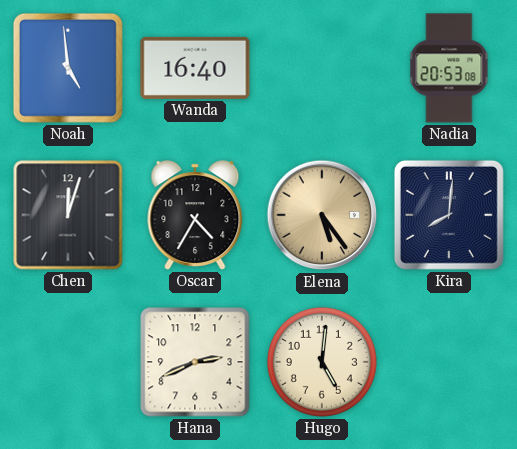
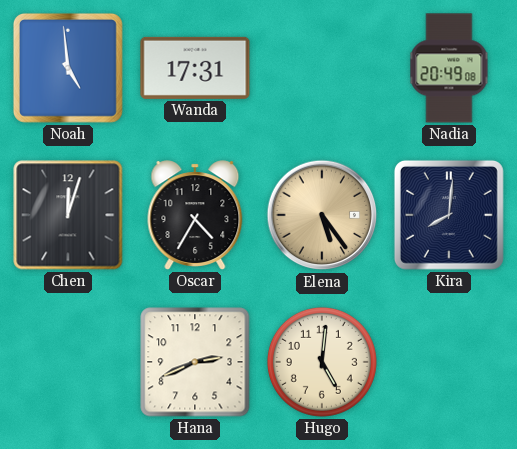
Wanda: 16:40 -> 17:31
Nadia: 20:53 -> 20:49
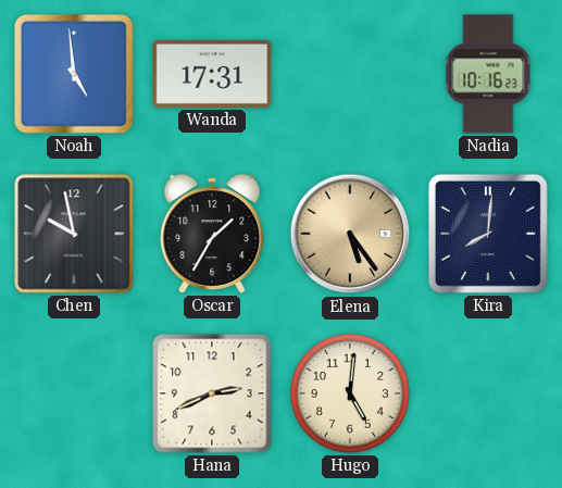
Nadia: 20:49 -> 10:16
Chen: 12:03 -> 9:58
Oscar: 4:35 -> 1:35
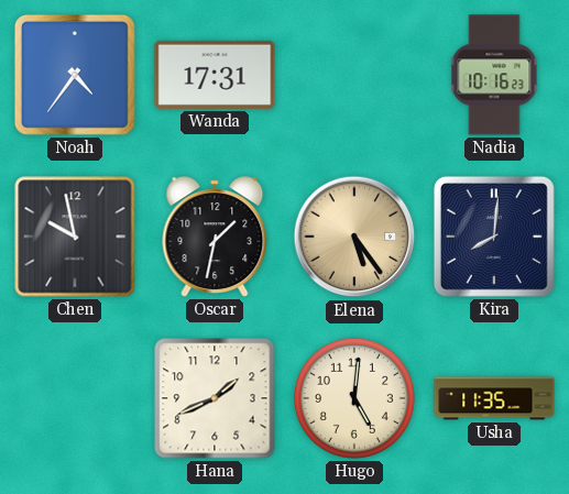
Noah: 4:59 -> 4:36
Oscar: 1:35 -> 1:32
Hana: 2:41 -> 1:41
Usha: none -> 11:35
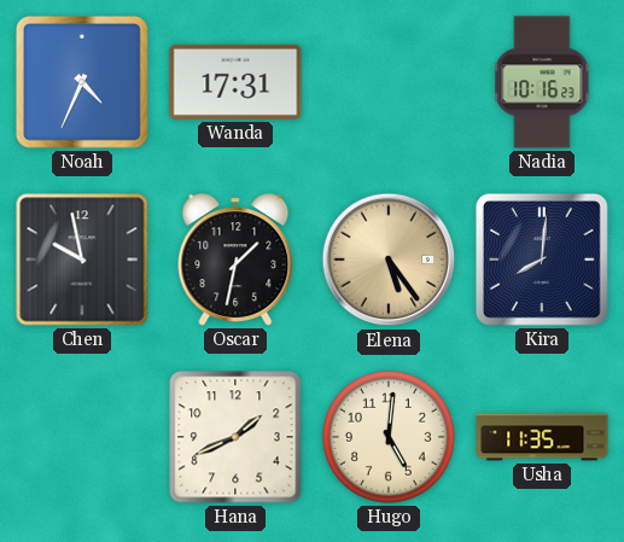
Noah: 4:36 -> 4:34
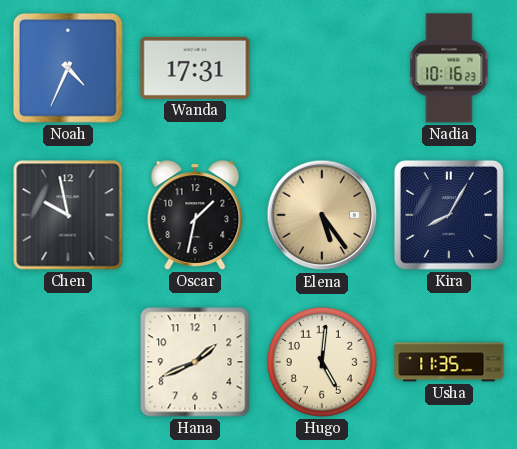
Kira: 8:01 -> 8:05
